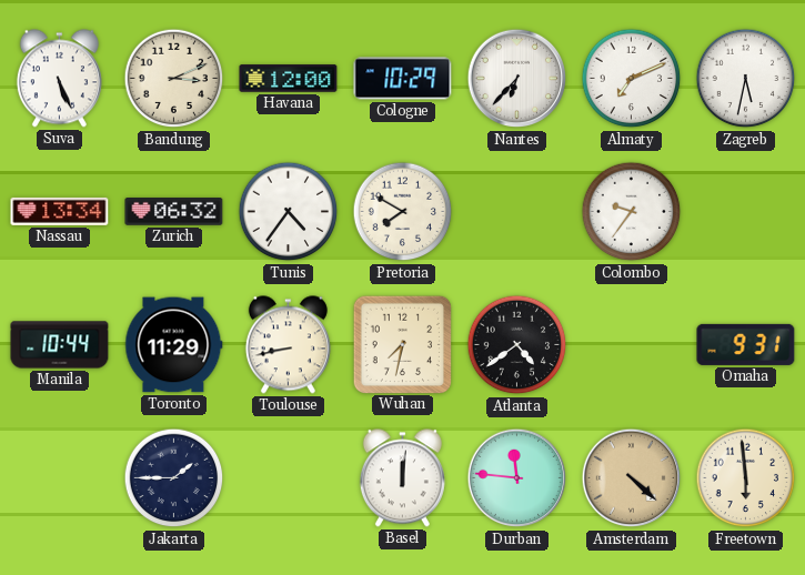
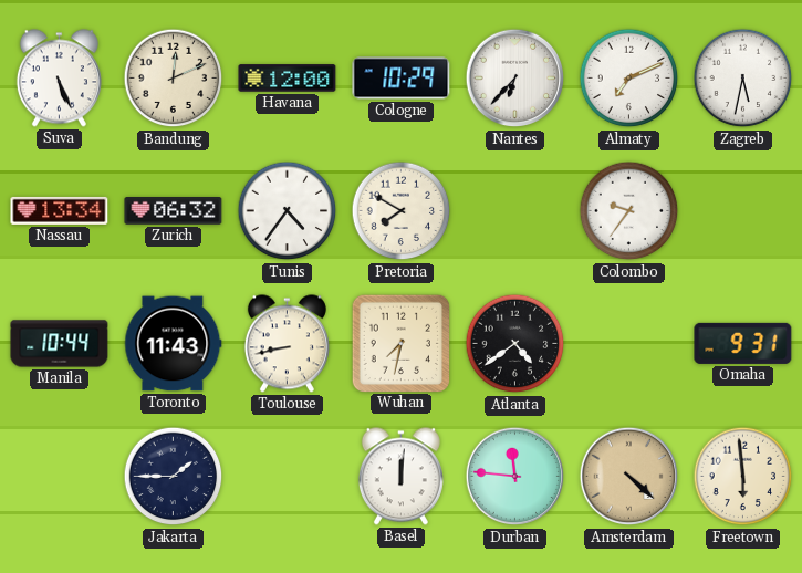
Bandung: 3:11 -> 12:11
Toronto: 11:29 -> 11:43
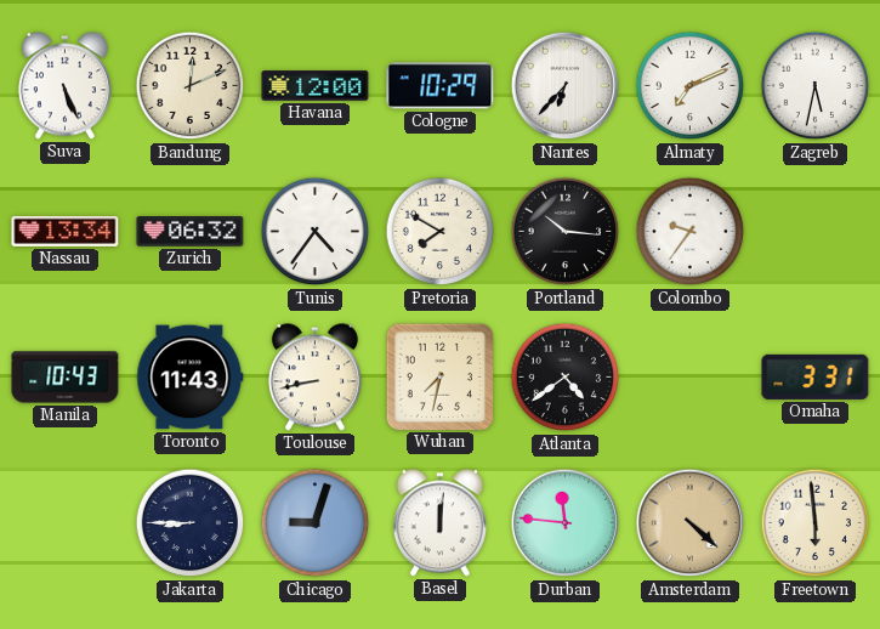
Portland: none -> 10:16
Manila: 10:44 -> 10:43
Omaha: 9:31 -> 3:31
Jakarta: 1:45 -> 8:45
Chicago: none -> 9:03
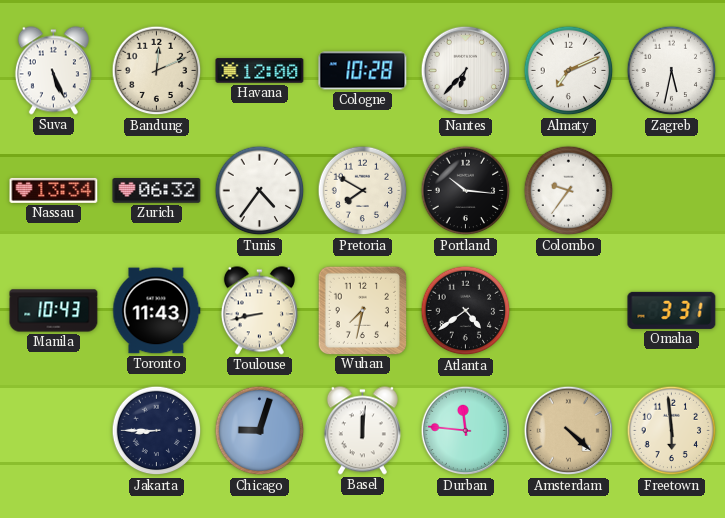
Cologne: 10:29 -> 10:28
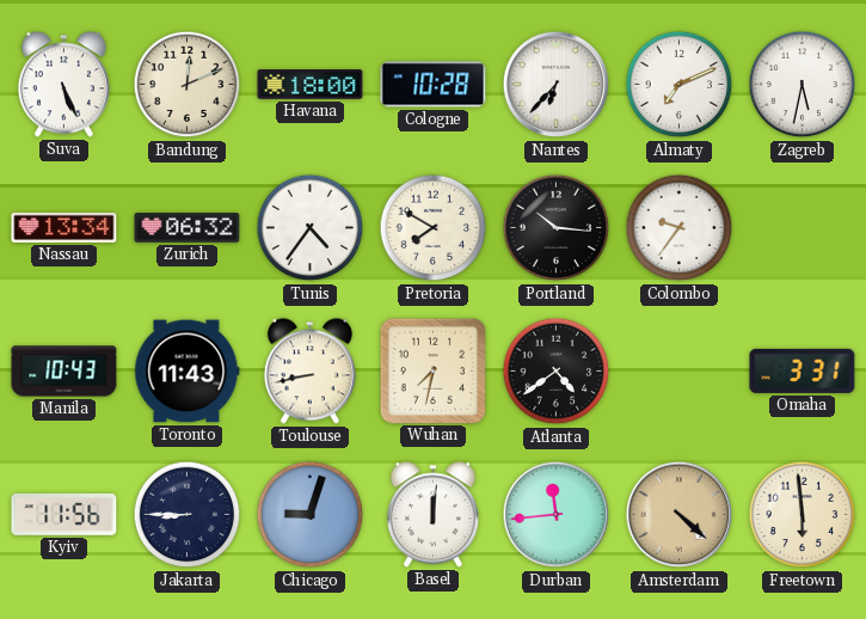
Havana: 12:00 -> 18:00
Kyiv: none -> 11:56
Durban: 11:46 -> 11:44
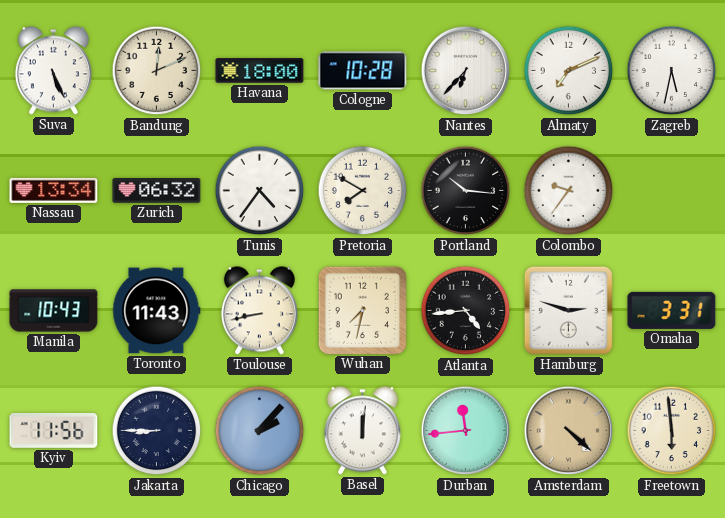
Atlanta: 4:39 -> 4:44
Hamburg: none -> 2:48
Chicago: 9:03 -> 2:07
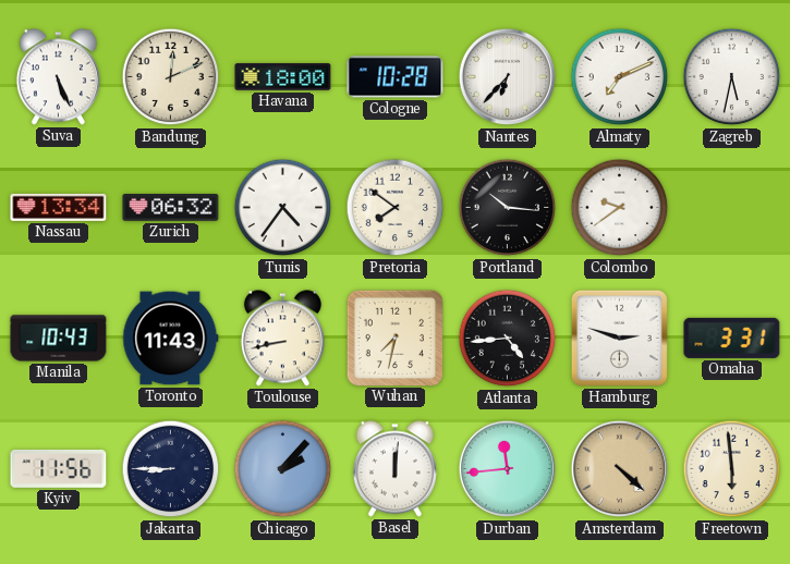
Pretoria: 7:50 -> 7:51
Colombo: 9:36 -> 9:39
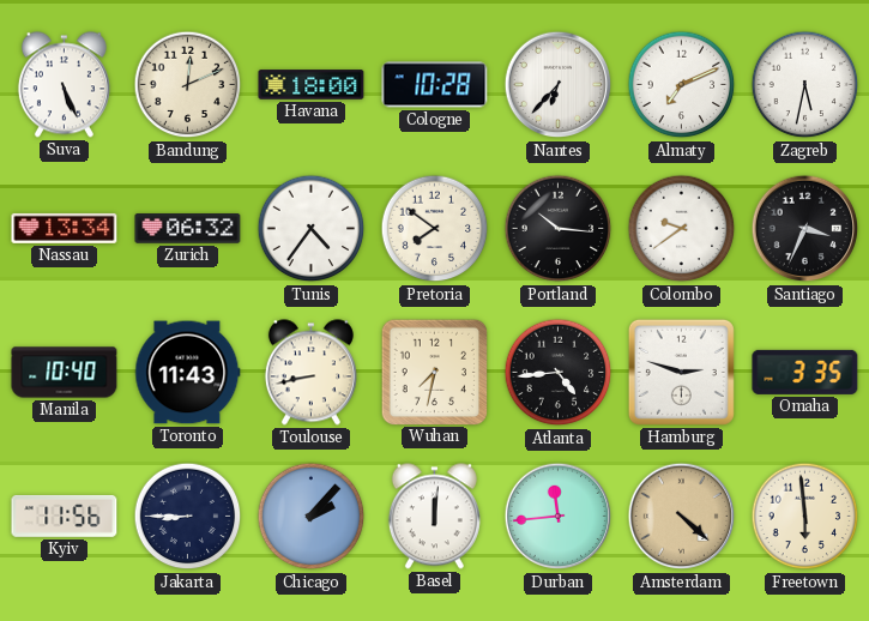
Santiago: none -> 3:34
Manila: 10:43 -> 10:40
Omaha: 3:31 -> 3:35
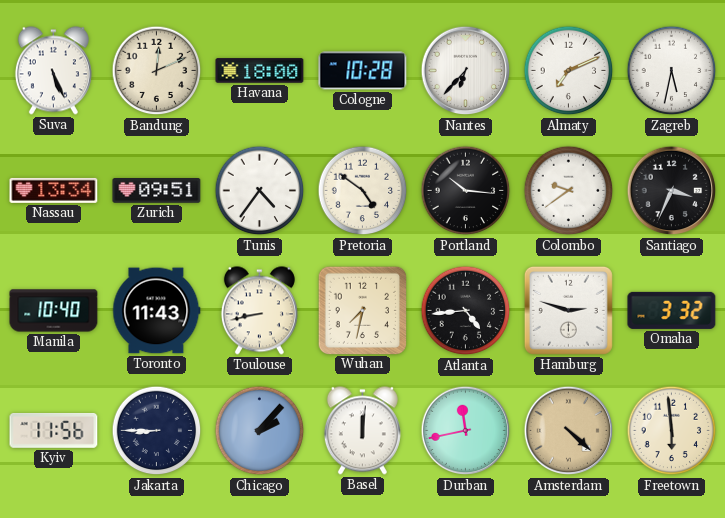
Zurich: 06:32 -> 09:51
Pretoria: 7:51 -> 4:51
Omaha: 3:35 -> 3:32
Durban: 11:44 -> 11:43
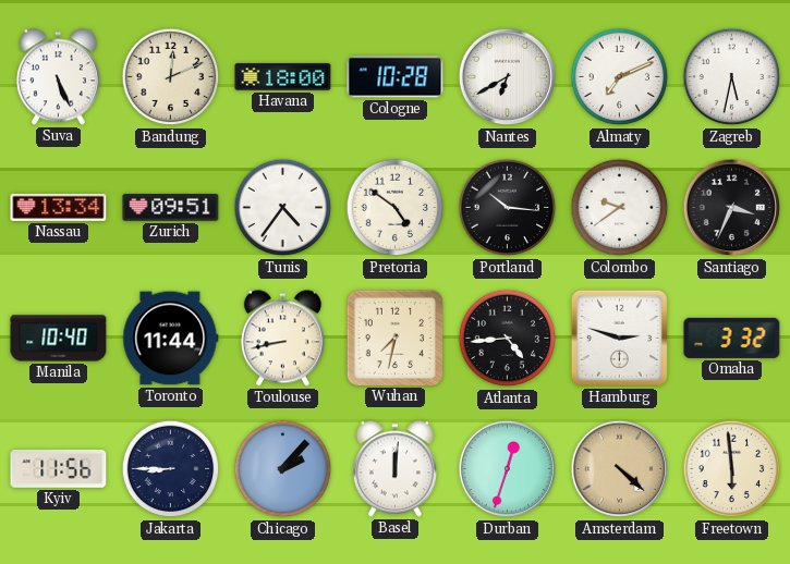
Nantes: 6:37 -> 6:40
Toronto: 11:43 -> 11:44
Durban: 11:43 -> 12:33
